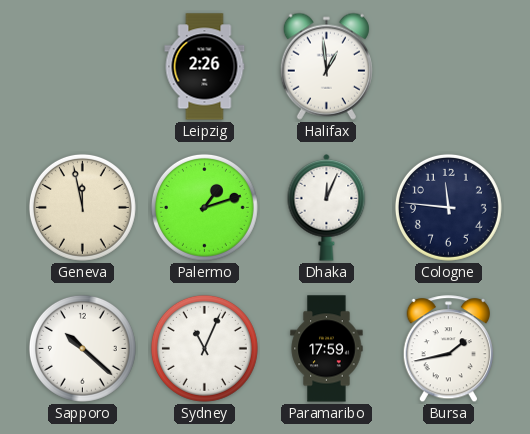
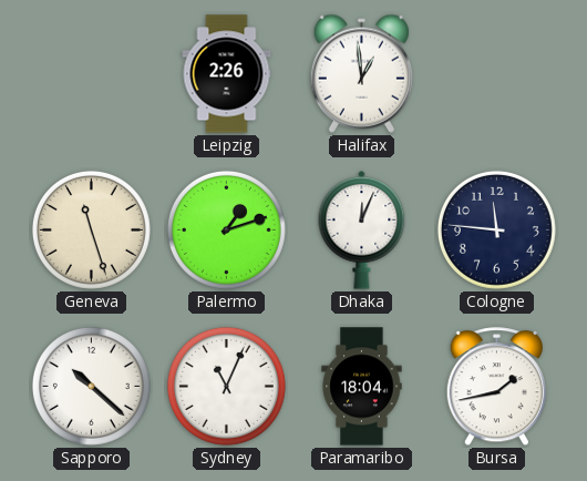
Geneva: 11:58 -> 11:27
Paramaribo: 17:59 -> 18:04
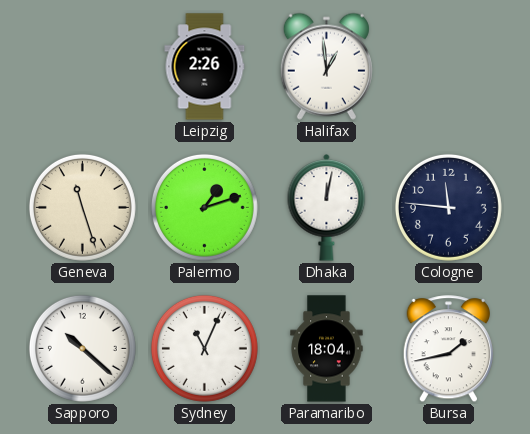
Dhaka: 12:04 -> 12:02
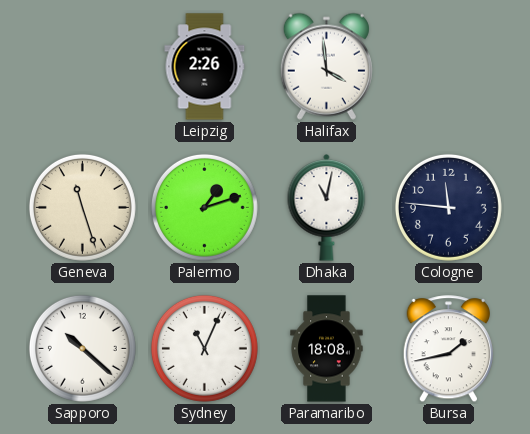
Halifax: 12:59 -> 3:59
Dhaka: 12:02 -> 11:02
Paramaribo: 18:04 -> 18:08
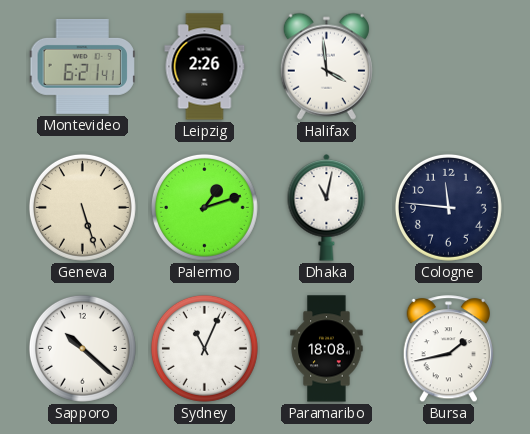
Montevideo: none -> 6:21
Geneva: 11:27 -> 5:27
